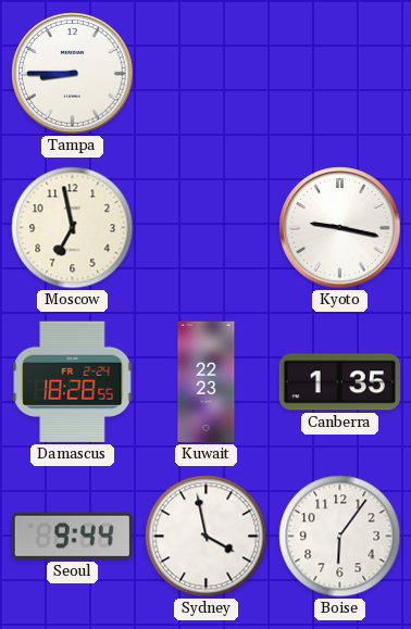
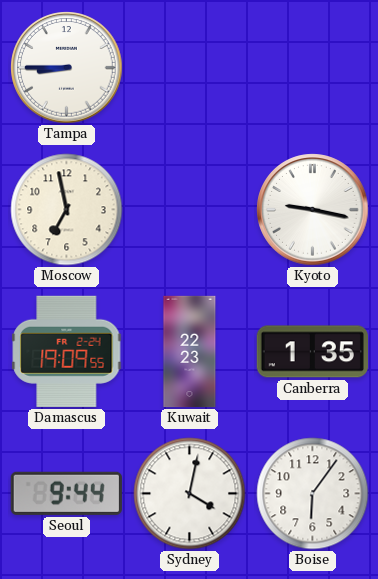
Damascus: 18:28 -> 19:09
Sydney: 3:58 -> 4:02
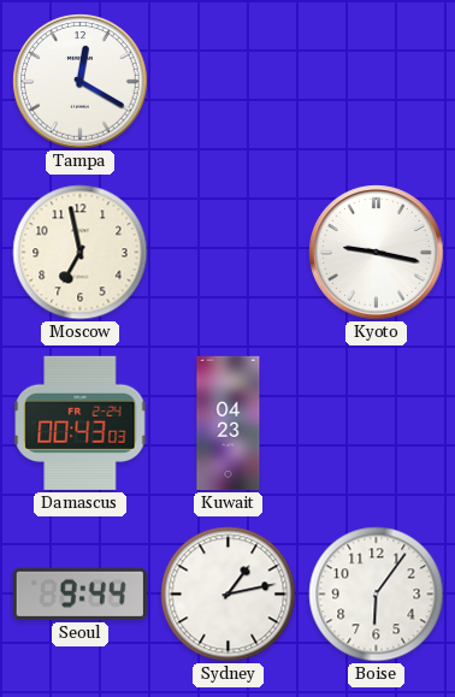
Tampa: 8:45 -> 12:20
Damascus: 19:09 -> 00:43
Kuwait: 22:23 -> 04:23
Canberra: 1:35 -> none
Sydney: 4:02 -> 1:13
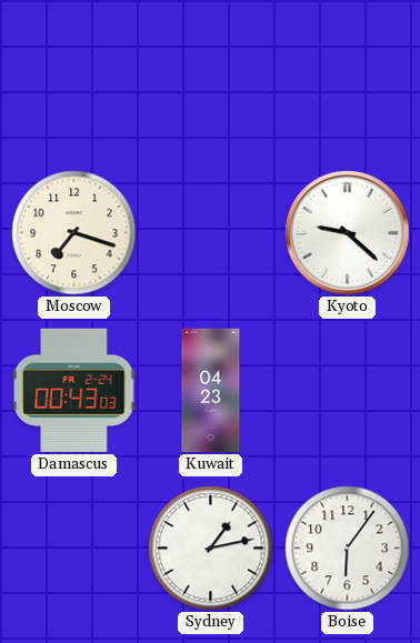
Tampa: 12:20 -> none
Moscow: 6:58 -> 7:18
Kyoto: 9:17 -> 9:22
Seoul: 9:44 -> none
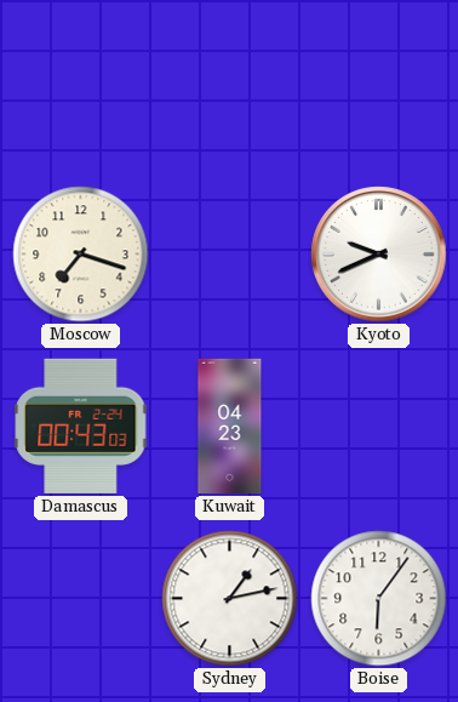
Kyoto: 9:22 -> 9:41
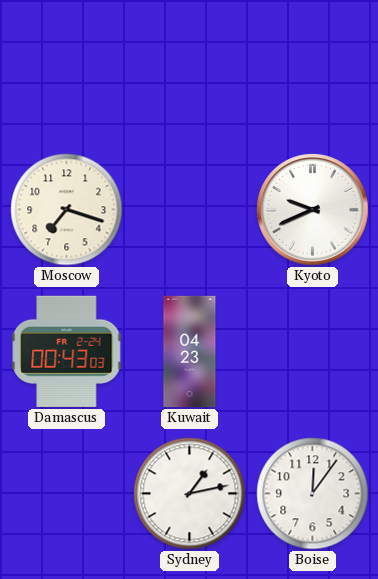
Boise: 6:06 -> 12:06
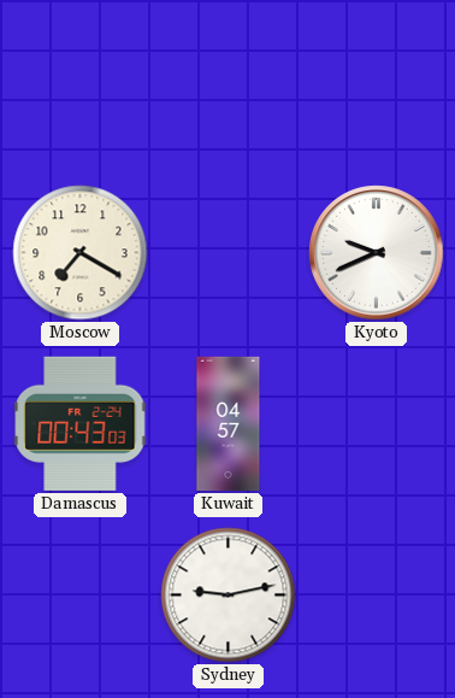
Moscow: 7:18 -> 7:20
Kuwait: 04:23 -> 04:57
Sydney: 1:13 -> 9:13
Boise: 12:06 -> none
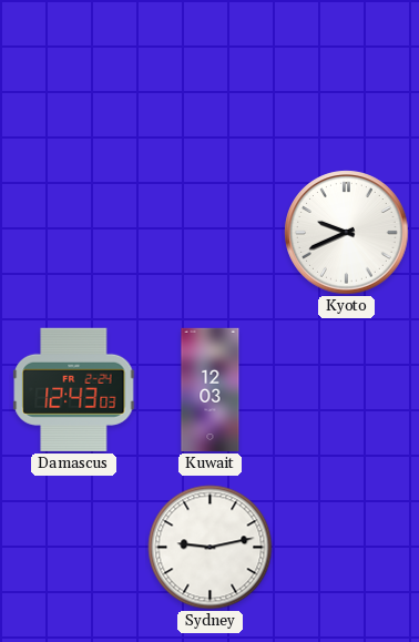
Moscow: 7:20 -> none
Damascus: 00:43 -> 12:43
Kuwait: 04:57 -> 12:03
